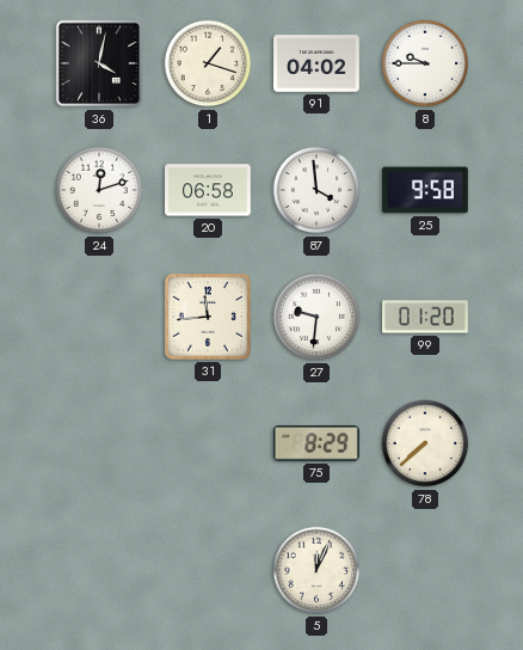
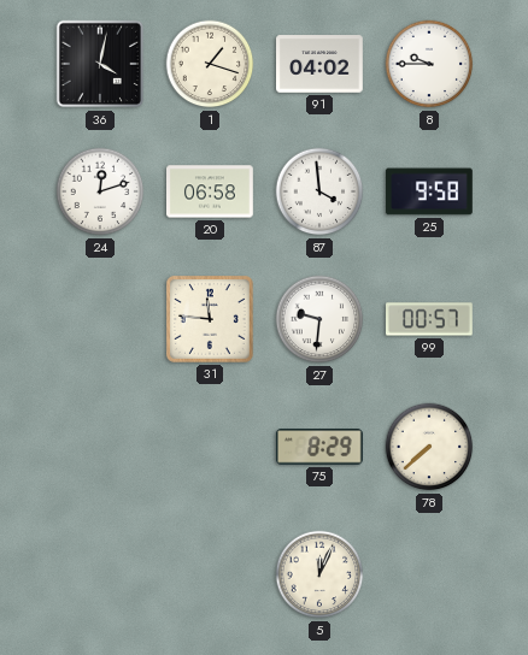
31: 11:44 -> 11:46
99: 01:20 -> 00:57
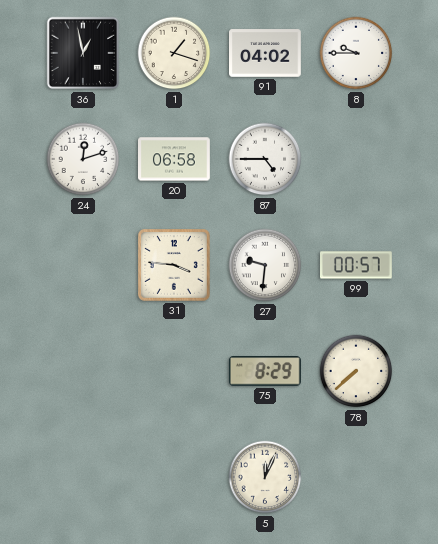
36: 4:02 -> 12:58
87: 3:59 -> 4:45
25: 9:58 -> none
31: 11:46 -> 3:46
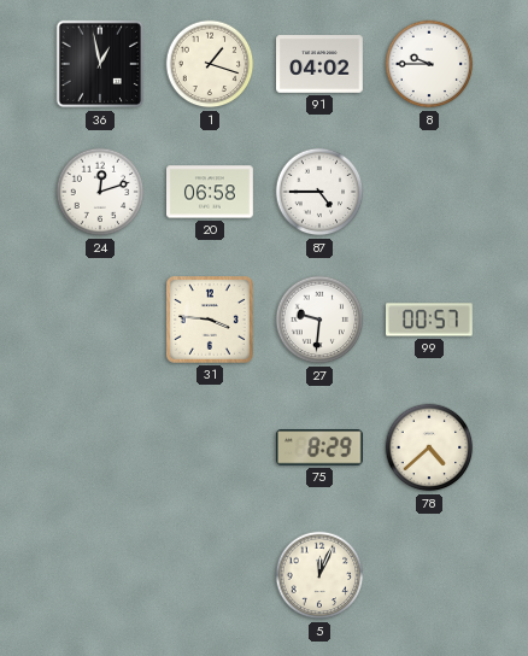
78: 7:38 -> 4:38
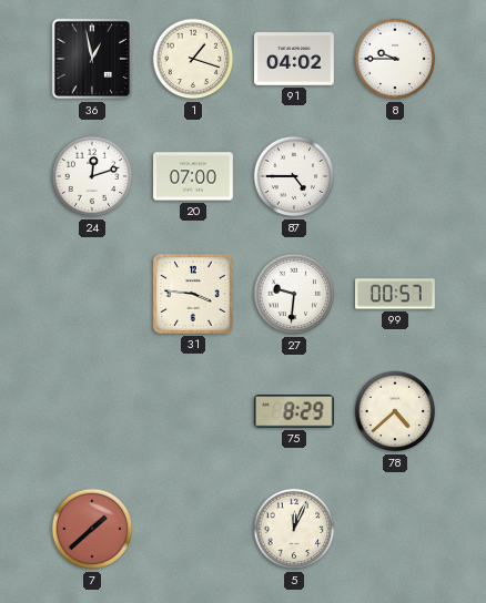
20: 06:58 -> 07:00
7: none -> 1:38
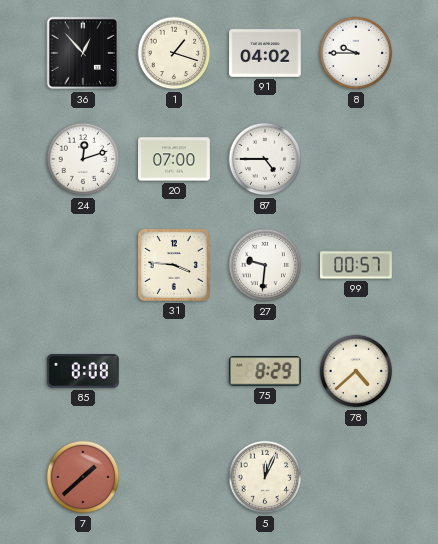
36: 12:58 -> 12:53
85: none -> 8:08
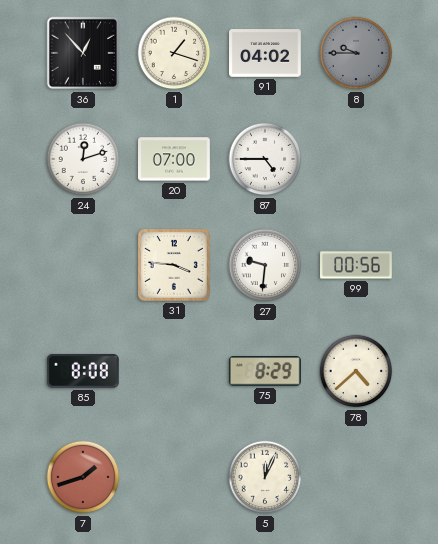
8 dial: white -> grey
99: 00:57 -> 00:56
7: 1:38 -> 1:42
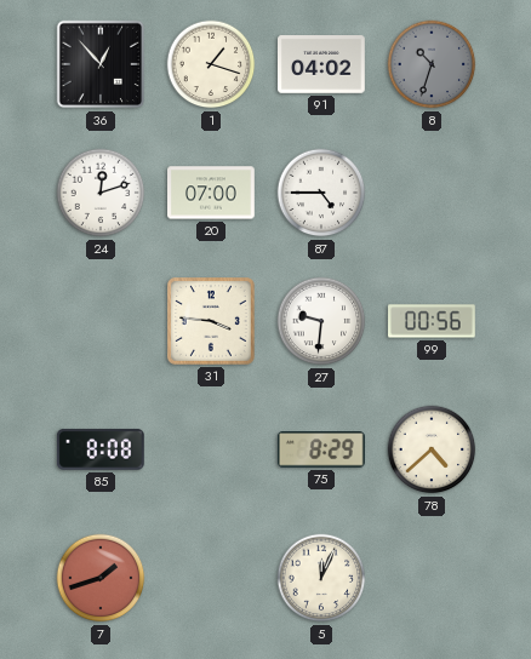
8: 9:45 -> 10:33
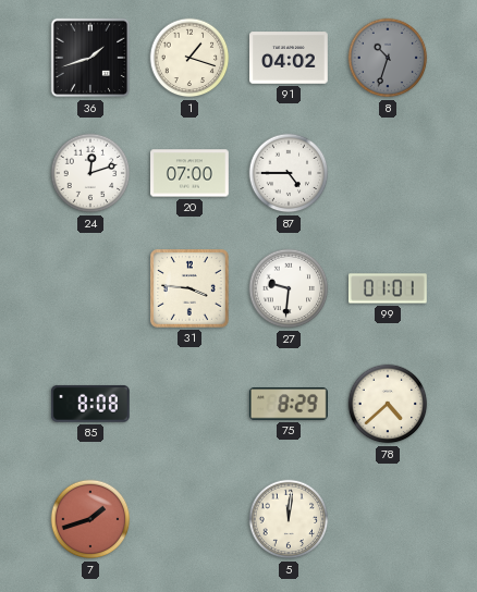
36: 12:53 -> 1:42
99: 00:56 -> 01:01
5: 12:04 -> 12:01
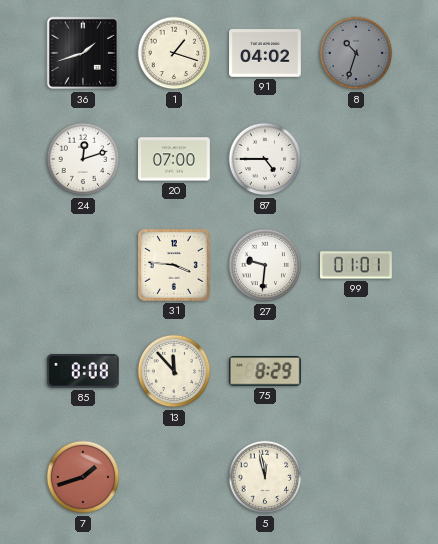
13: none -> 11:53
78: 4:38 -> none
5: 12:01 -> 11:58
